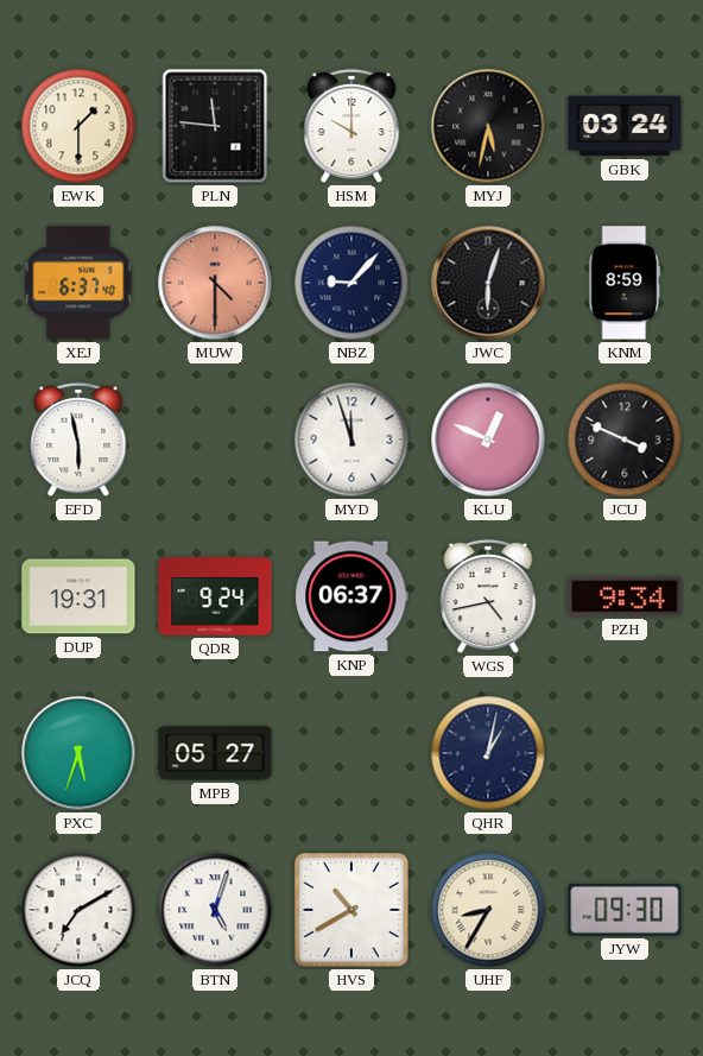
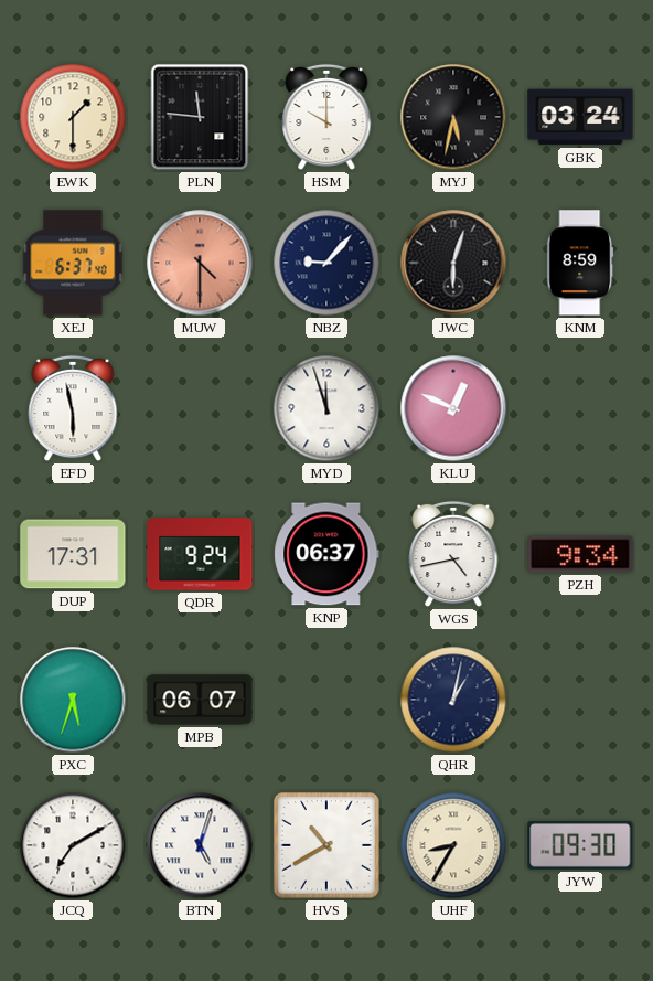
JCU: 3:49 -> none
DUP: 19:31 -> 17:31
MPB: 05:27 -> 06:07
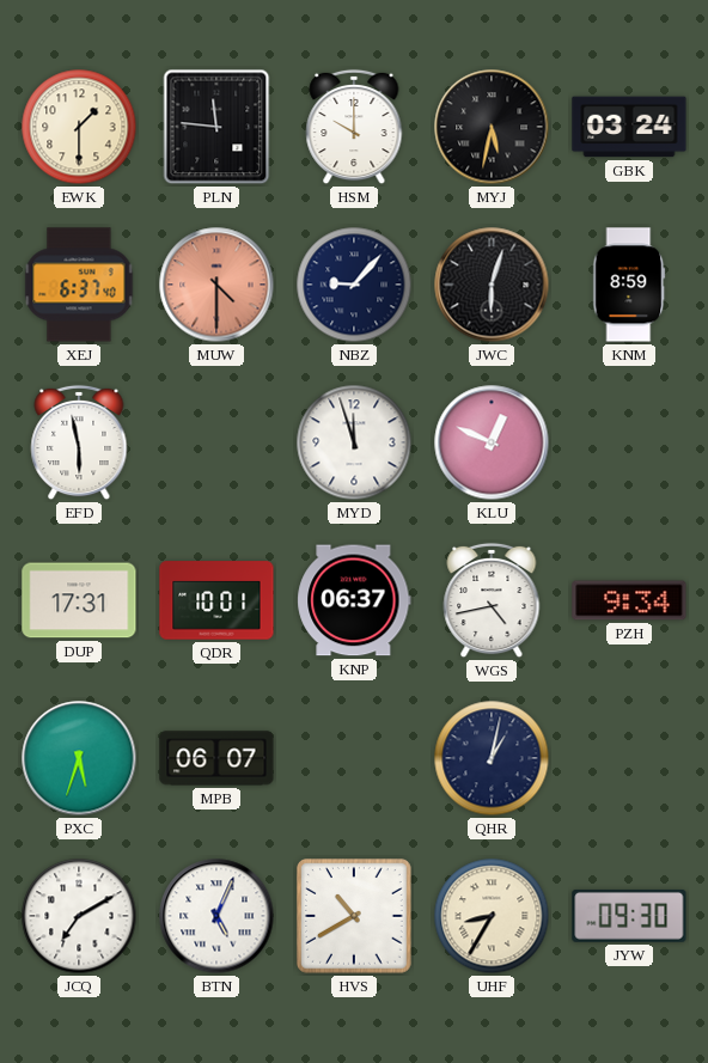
QDR: 9:24 -> 10:01
BTN: 5:03 -> 5:04
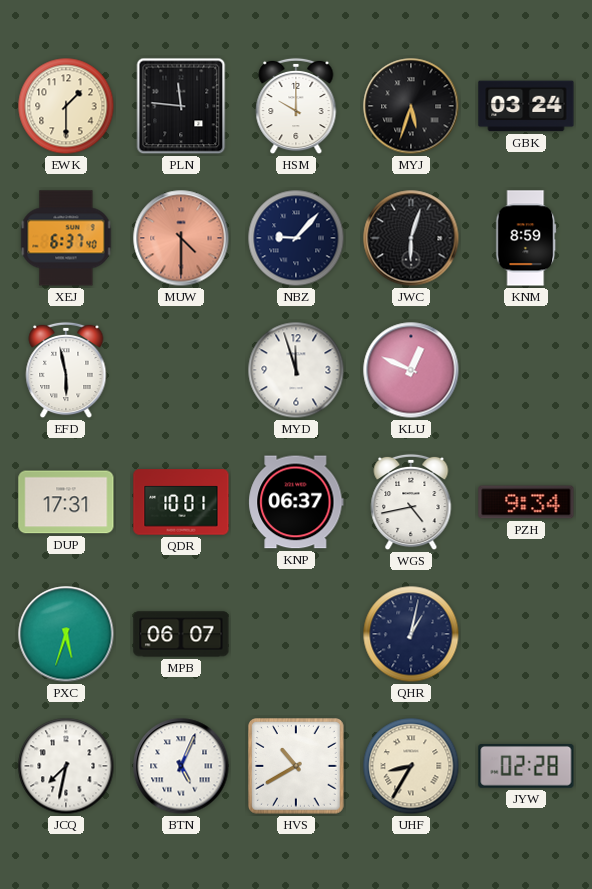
MYJ: 5:32 -> 5:33
JCQ: 7:10 -> 7:32
JYW: 09:30 -> 02:28
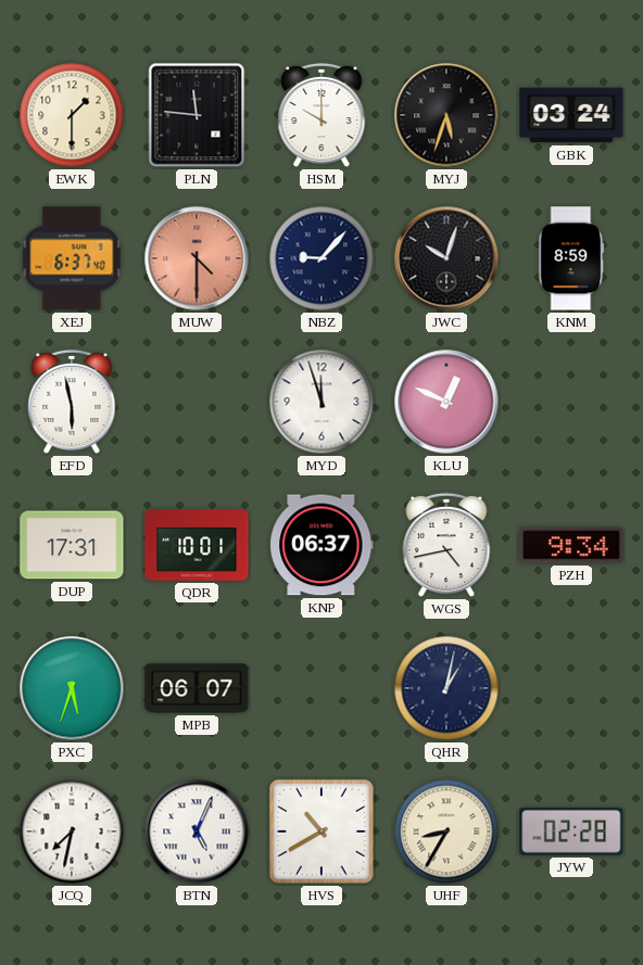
JWC: 6:03 -> 10:03
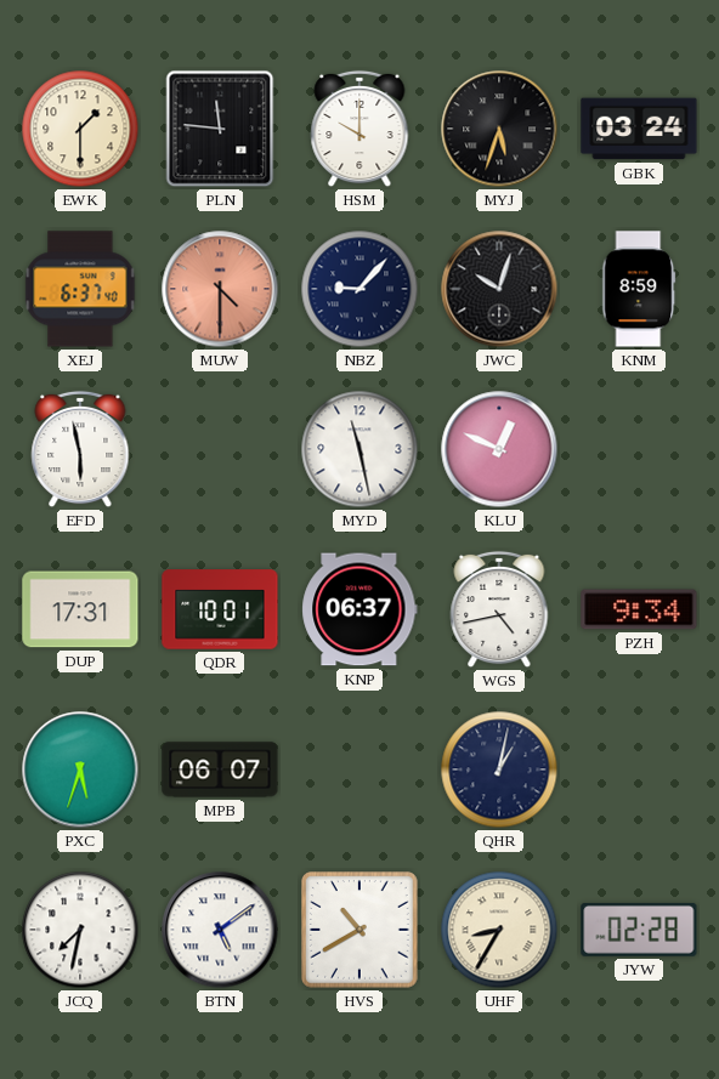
MYD: 11:57 -> 11:28
BTN: 5:04 -> 5:09
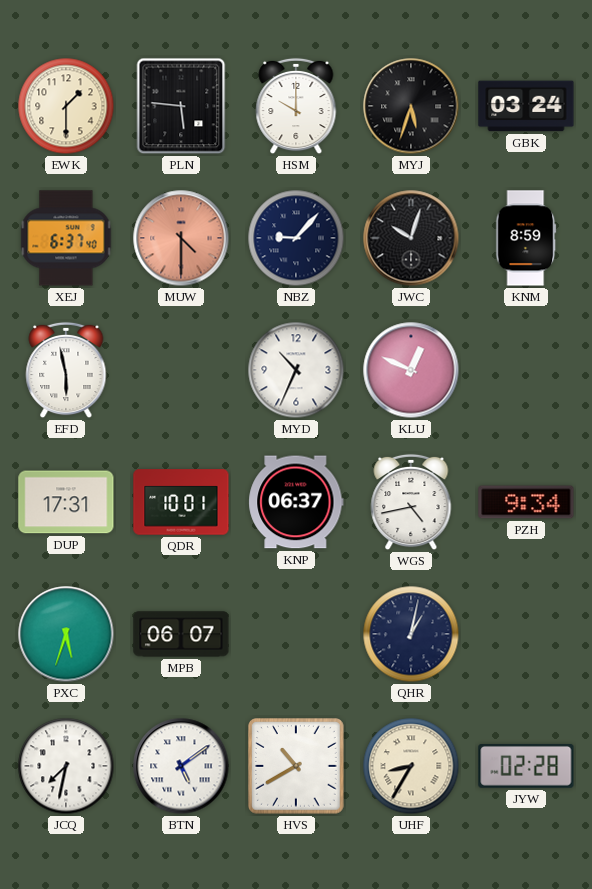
PLN: 11:46 -> 5:46
MYD: 11:28 -> 10:34
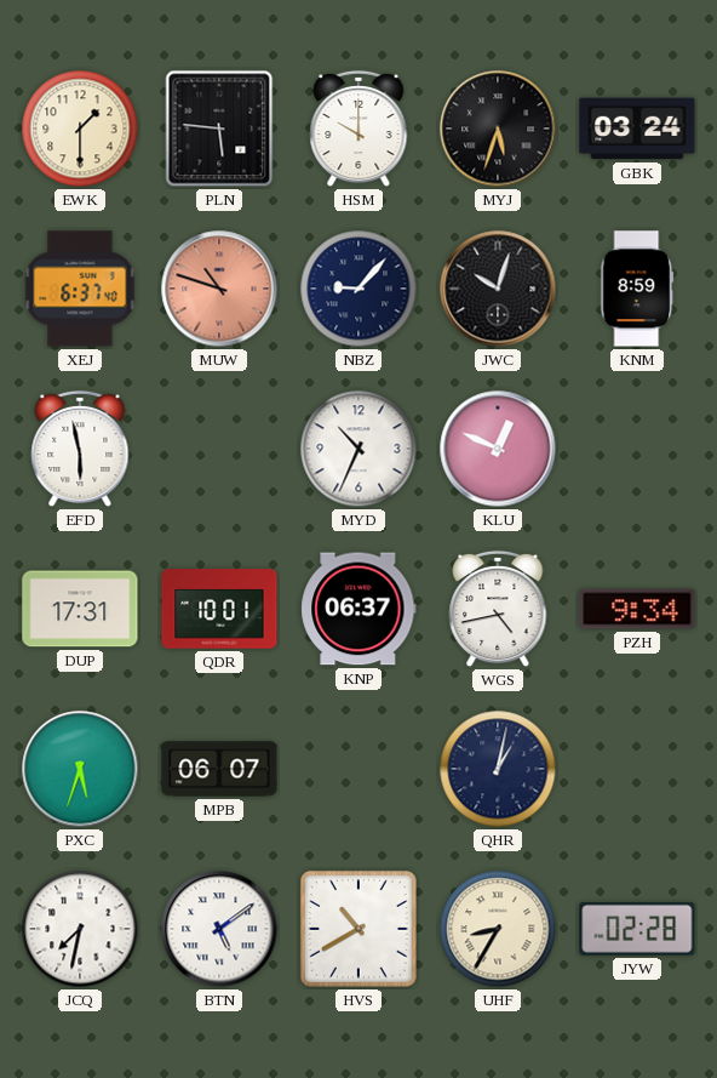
MUW: 4:30 -> 10:48
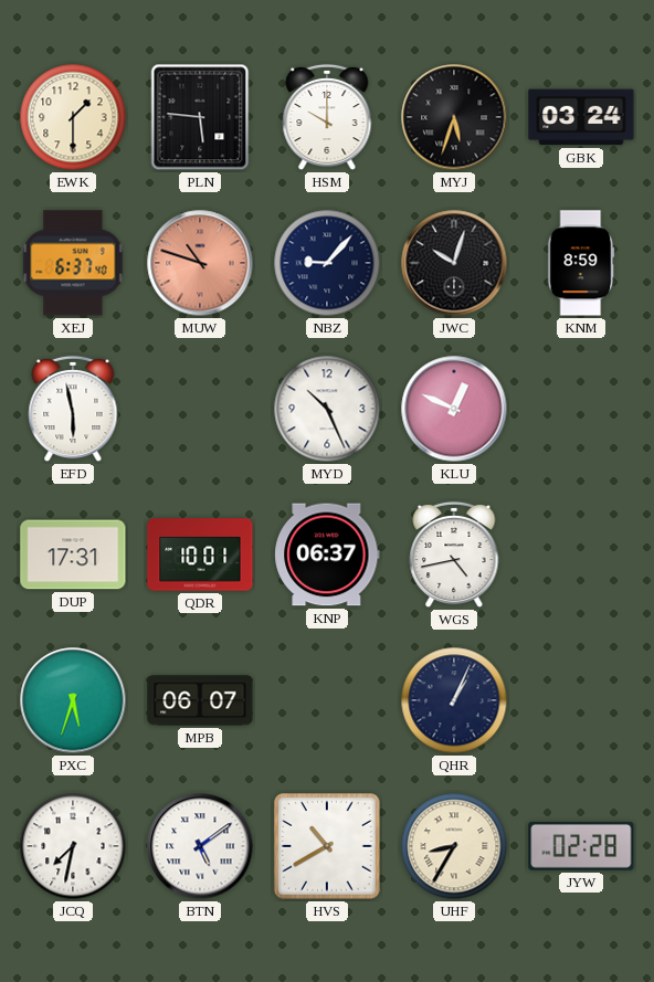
MYD: 10:34 -> 10:26
PZH: 9:34 -> none
QHR: 1:02 -> 1:04
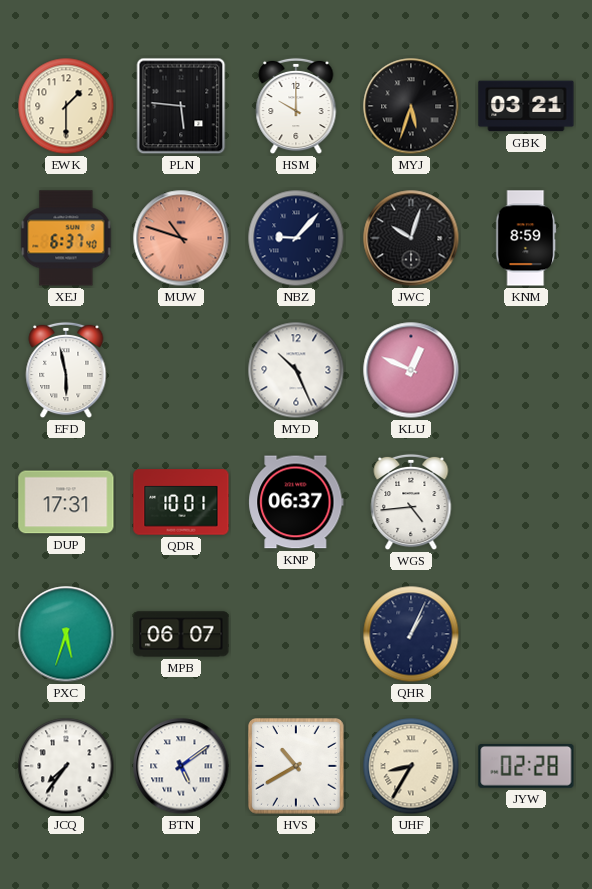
GBK: 03:24 -> 03:21
WGS: 4:43 -> 4:44
JCQ: 7:32 -> 7:36
